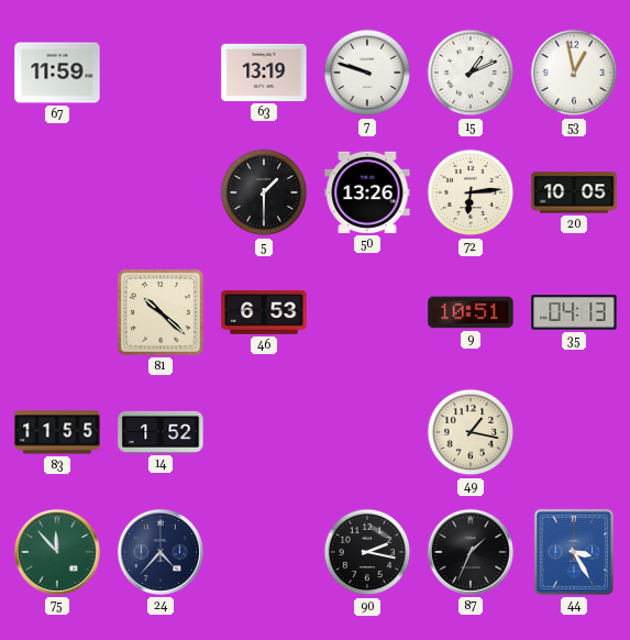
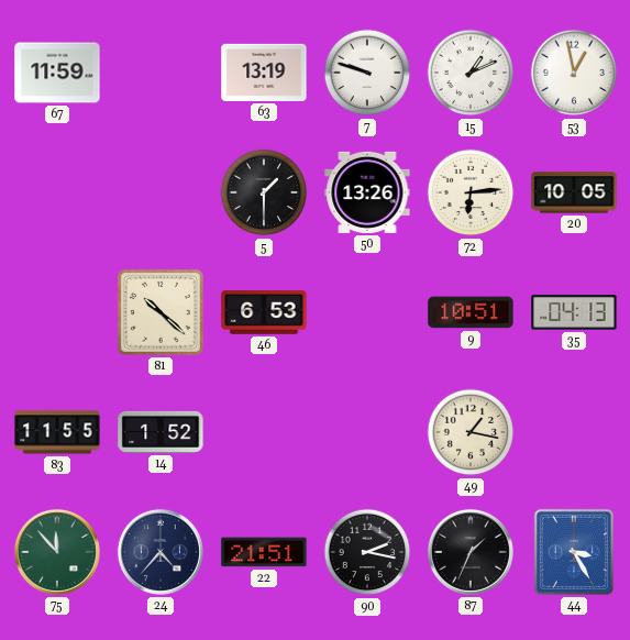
22: none -> 21:51
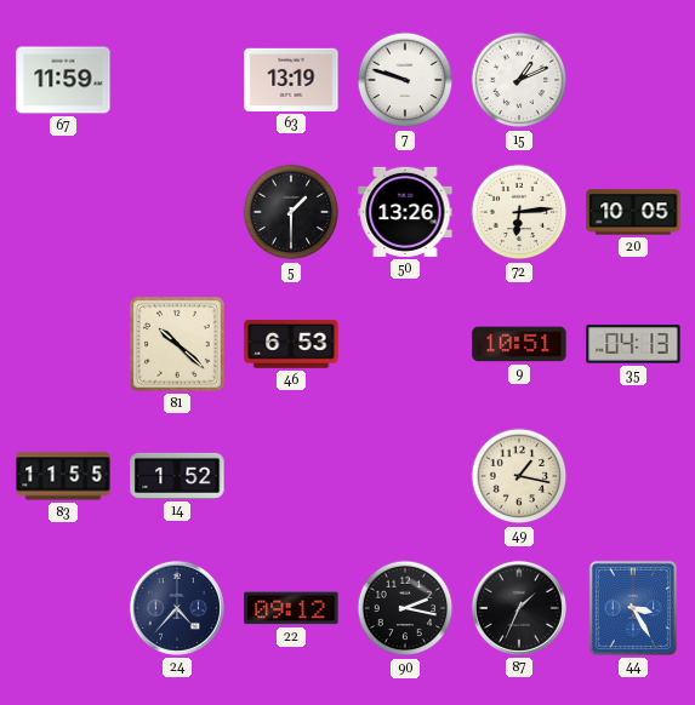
53: 12:58 -> none
75: 11:53 -> none
22: 21:51 -> 09:12
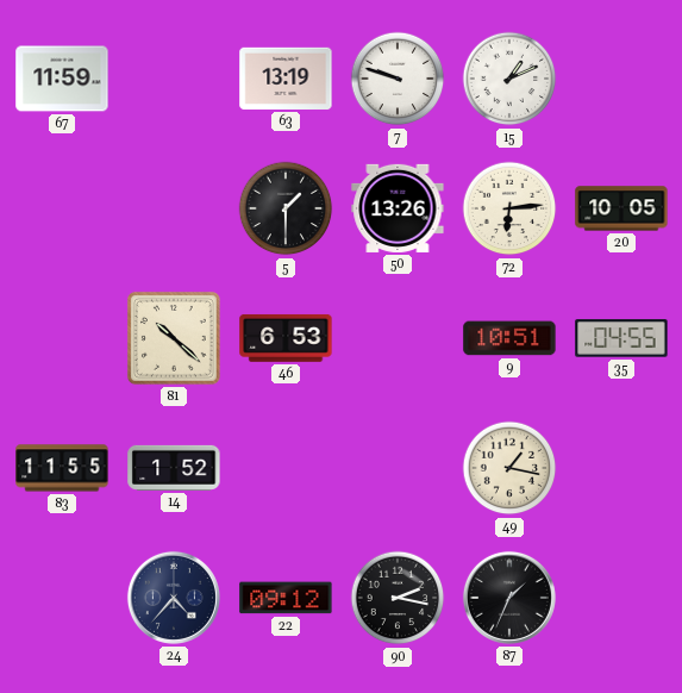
35: 04:13 -> 04:55
44: 3:25 -> none
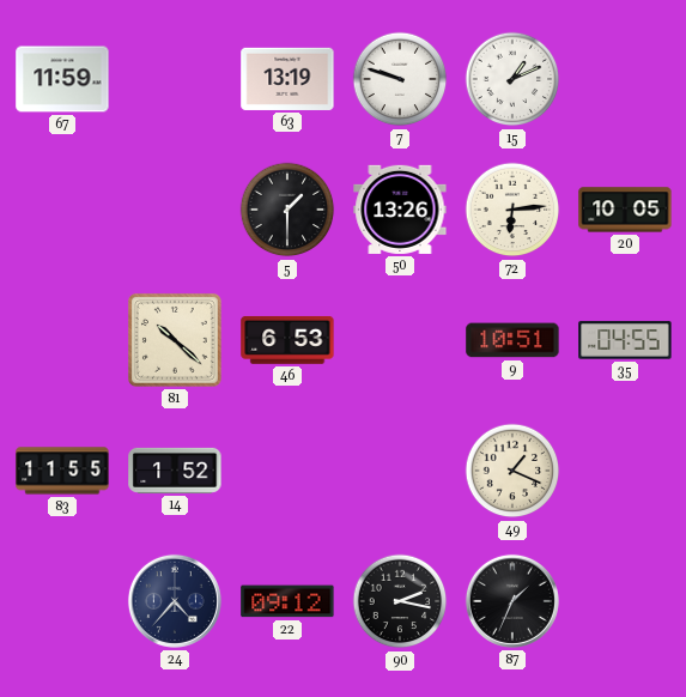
49: 1:17 -> 1:19
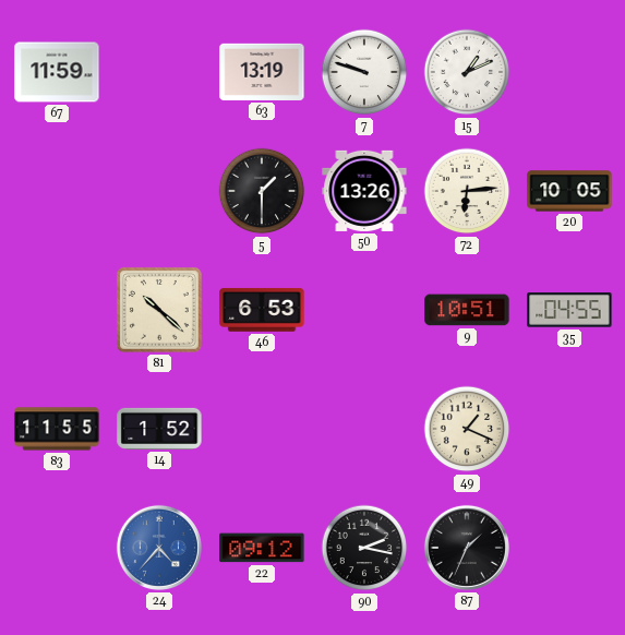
24 dial: navy -> blue
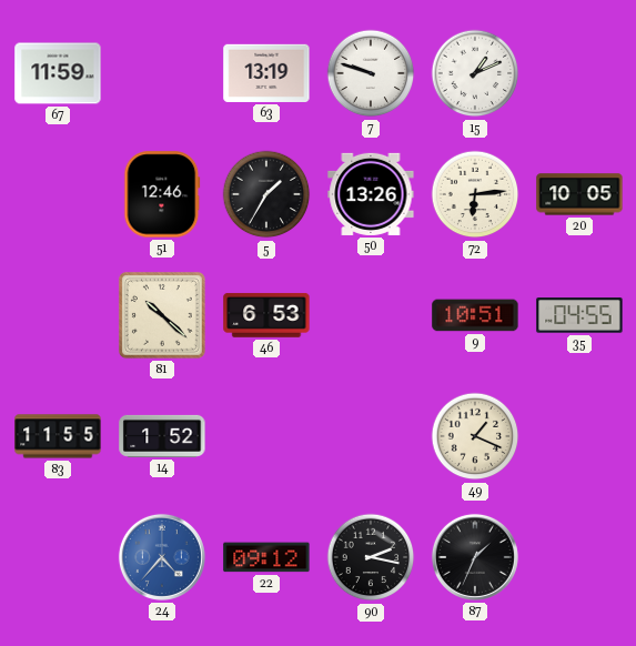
51: none -> 12:46
5: 1:30 -> 1:35
